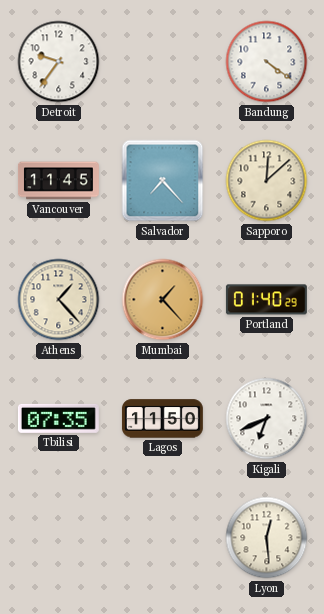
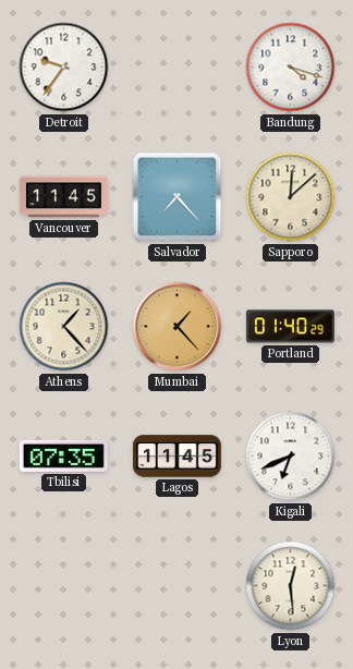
Bandung: 4:21 -> 4:18
Lagos: 11:50 -> 11:45
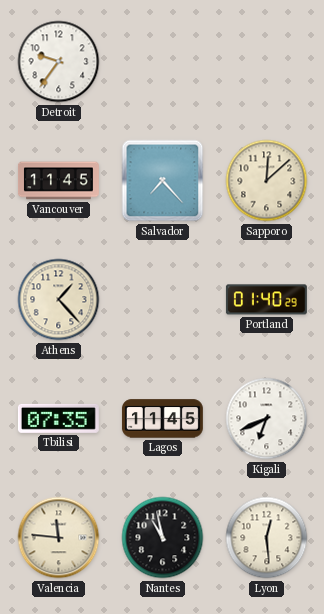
Bandung: 4:18 -> none
Mumbai: 1:23 -> none
Valencia: none -> 11:46
Nantes: none -> 10:58
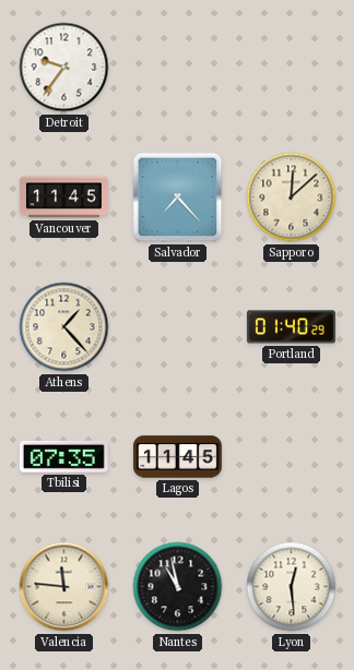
Kigali: 6:41 -> none
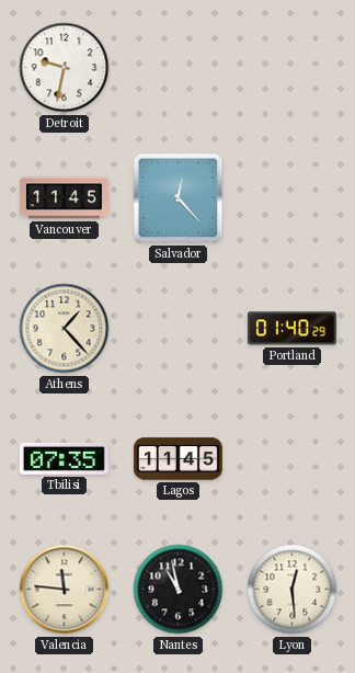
Detroit: 9:36 -> 9:32
Salvador: 7:23 -> 12:23
Sapporo: 12:08 -> none
